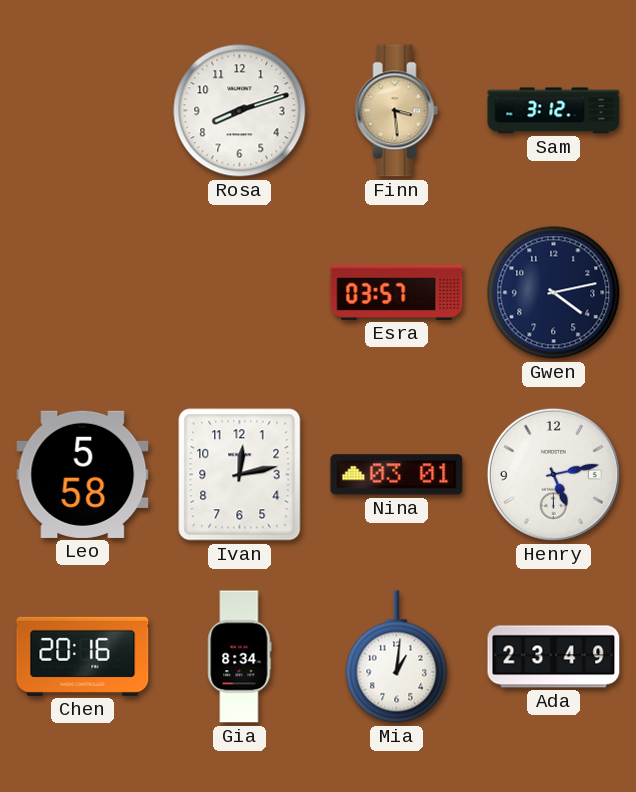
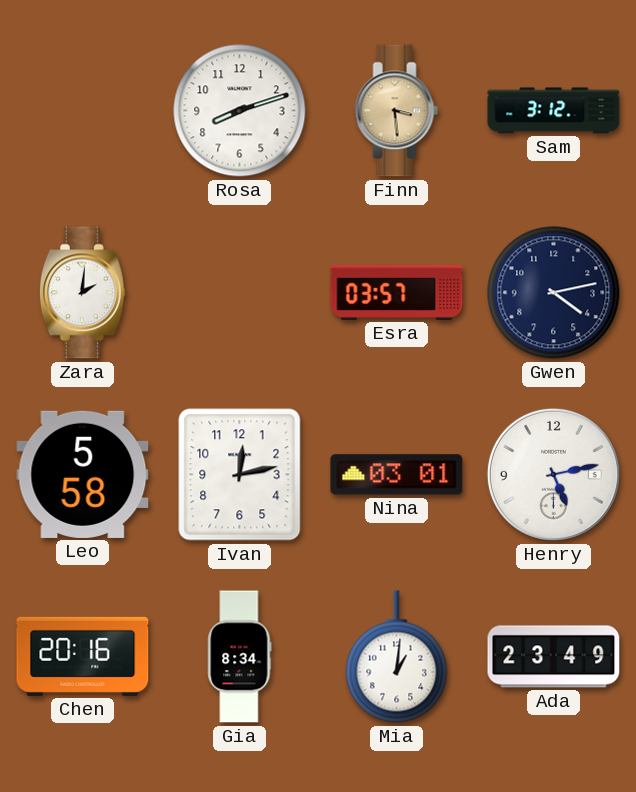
Zara: none -> 2:01
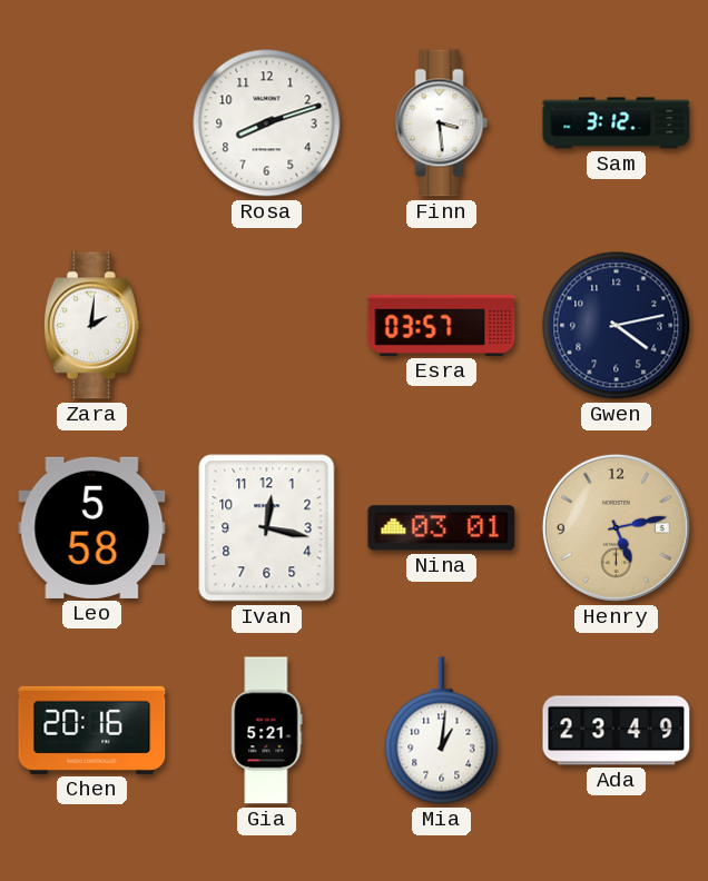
Finn dial: champagne -> white
Ivan: 12:13 -> 12:17
Henry dial: white -> champagne
Gia: 8:34 -> 5:21
